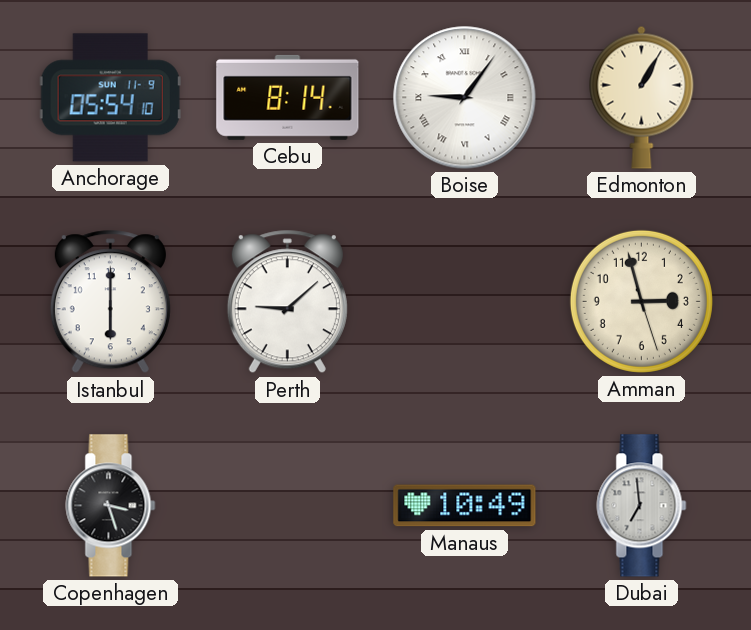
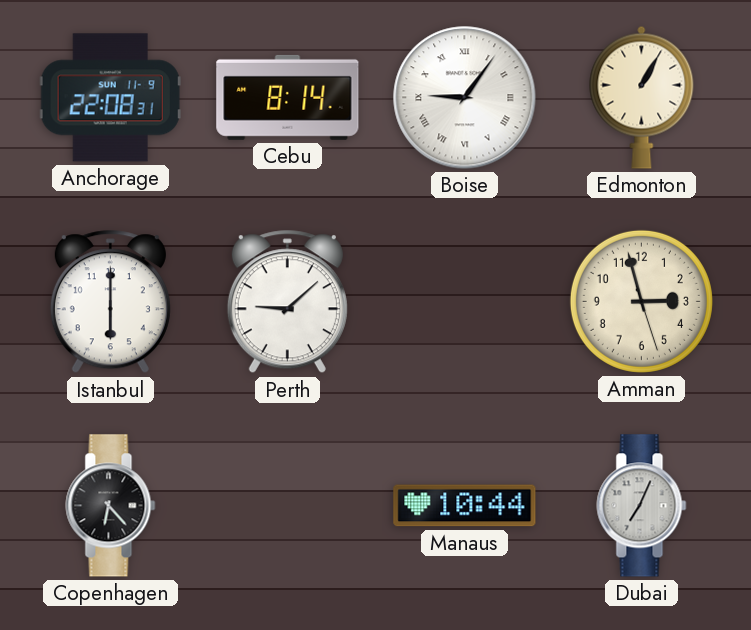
Anchorage: 05:54 -> 22:08
Copenhagen: 3:27 -> 6:23
Manaus: 10:49 -> 10:44
Dubai: 6:59 -> 7:04
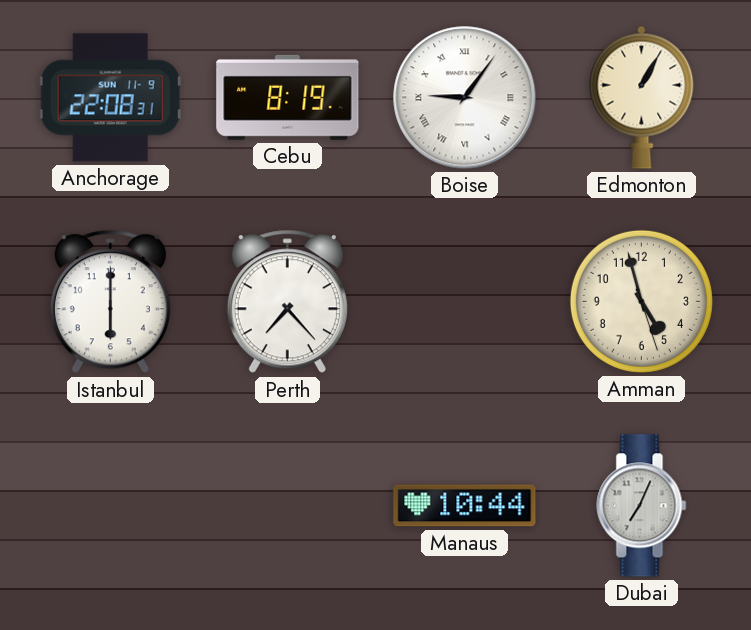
Cebu: 8:14 -> 8:19
Perth: 9:08 -> 7:23
Amman: 2:57 -> 4:57
Copenhagen: 6:23 -> none
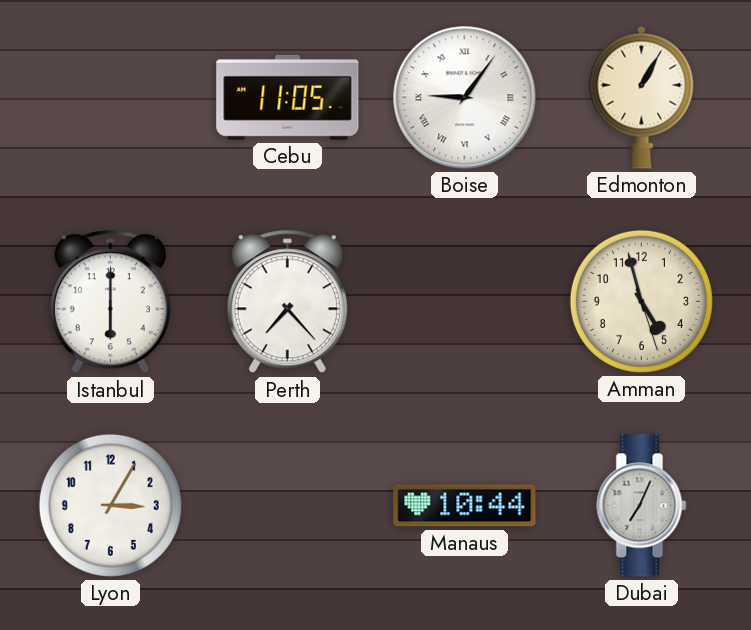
Anchorage: 22:08 -> none
Cebu: 8:19 -> 11:05
Lyon: none -> 3:05
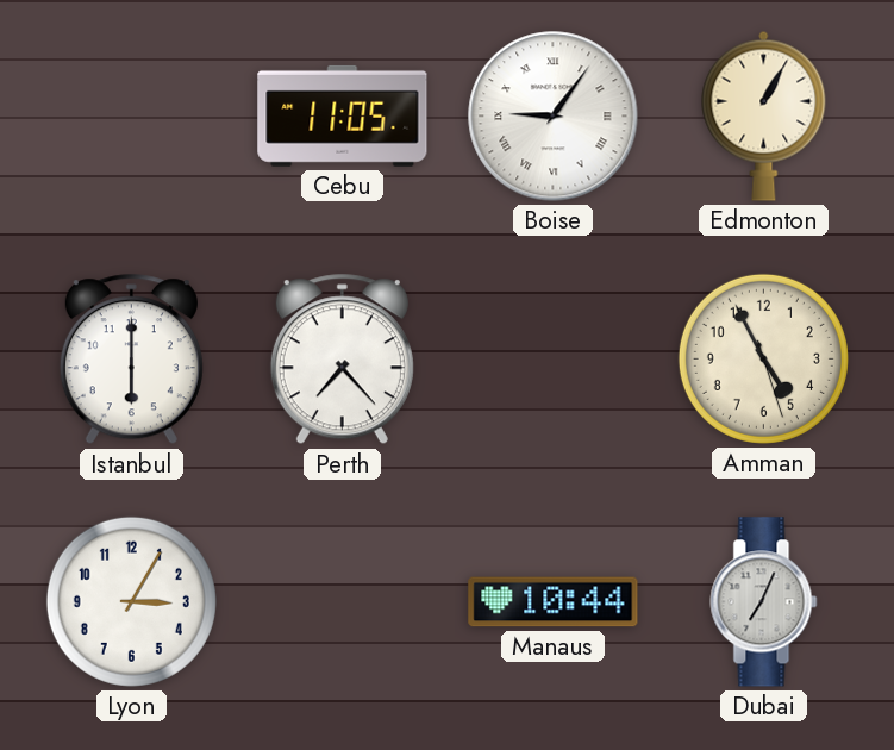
Amman: 4:57 -> 4:55
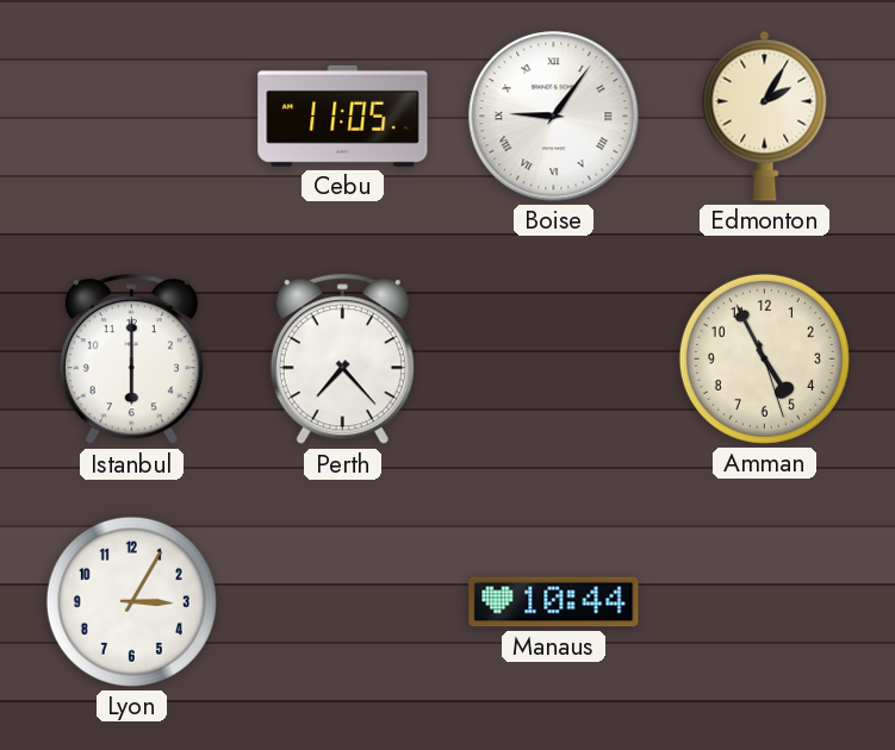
Edmonton: 1:05 -> 2:05
Dubai: 7:04 -> none
